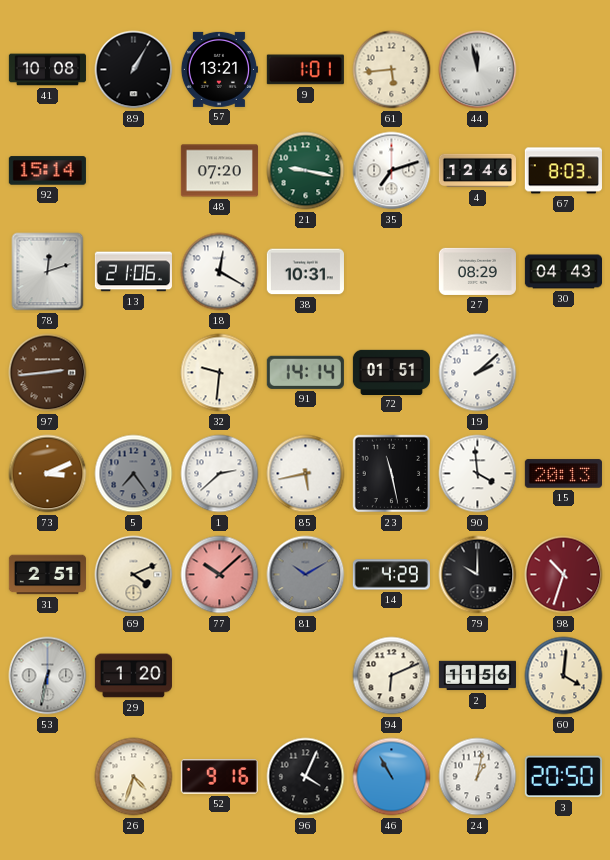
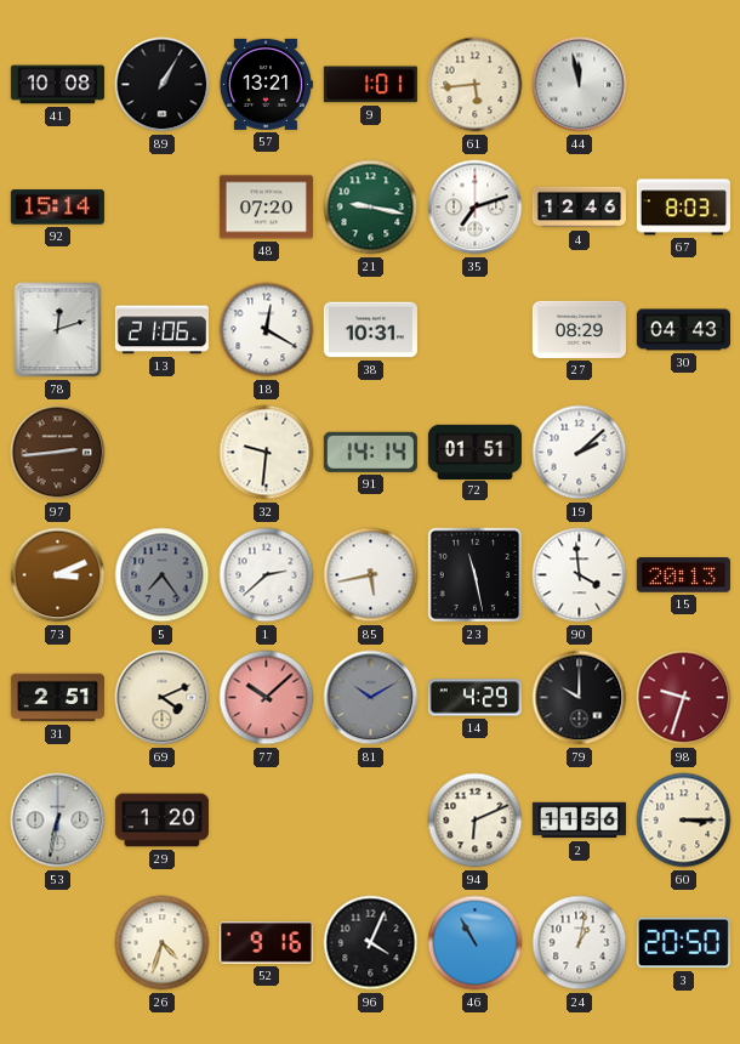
98: 10:33 -> 9:33
60: 4:01 -> 3:15
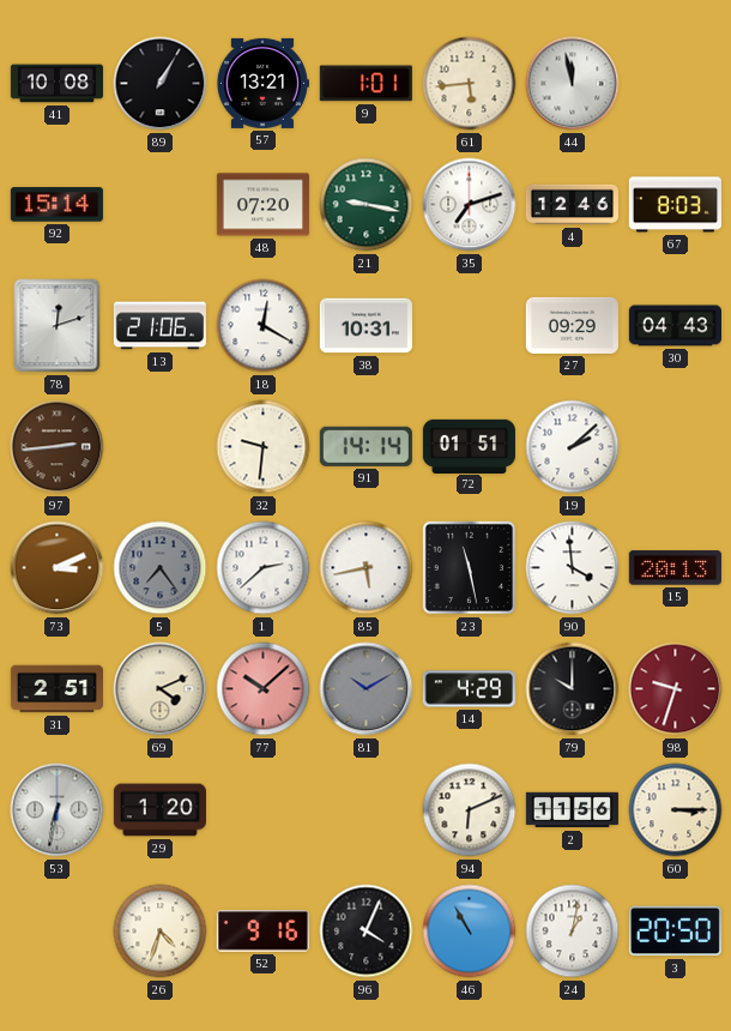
27: 08:29 -> 09:29
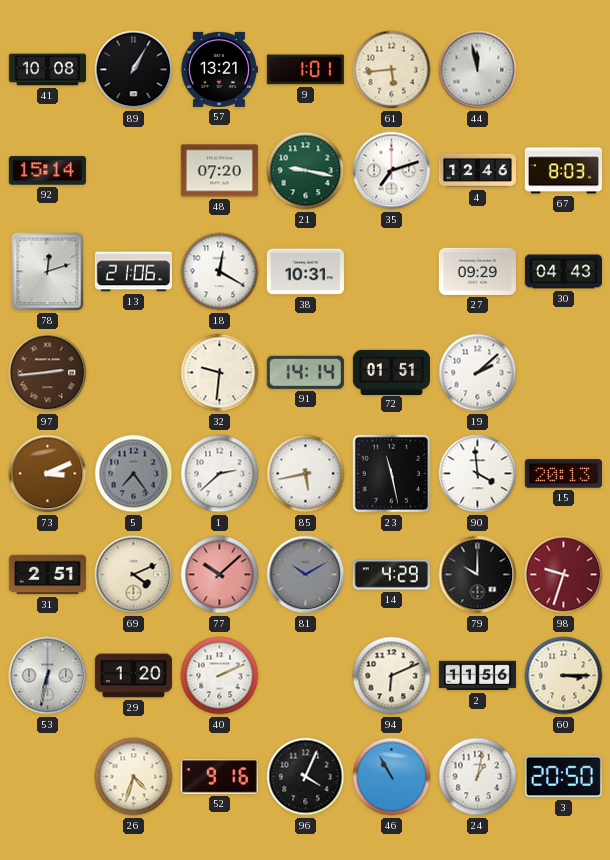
40: none -> 2:11
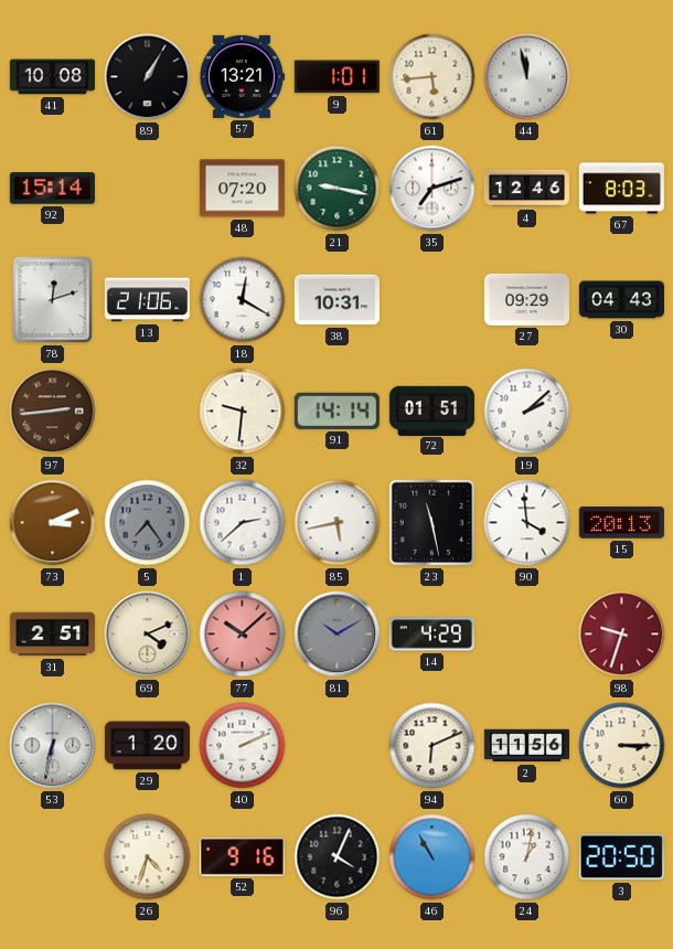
79: 10:00 -> none
